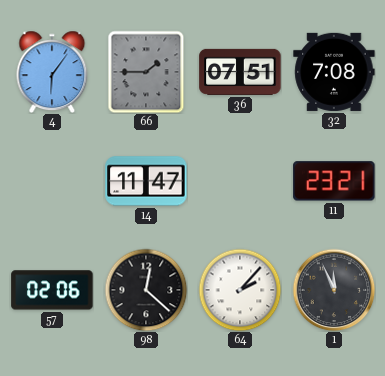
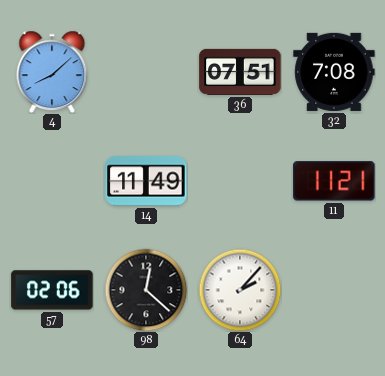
4: 6:06 -> 8:08
66: 1:45 -> none
14: 11:47 -> 11:49
11: 23:21 -> 11:21
1: 11:56 -> none
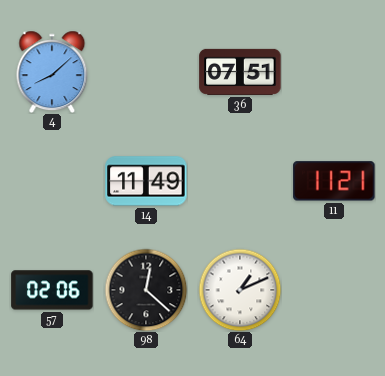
32: 7:08 -> none
64: 2:07 -> 1:11
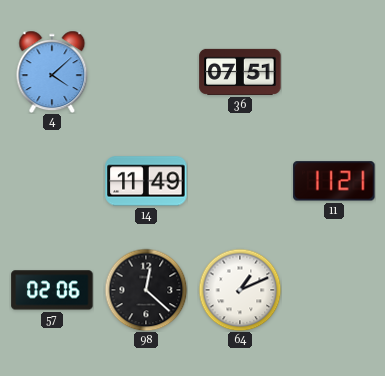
4: 8:08 -> 4:08
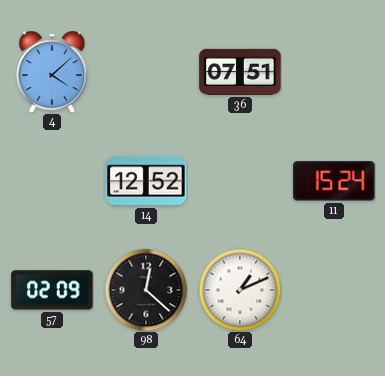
14: 11:49 -> 12:52
11: 11:21 -> 15:24
57: 02:06 -> 02:09
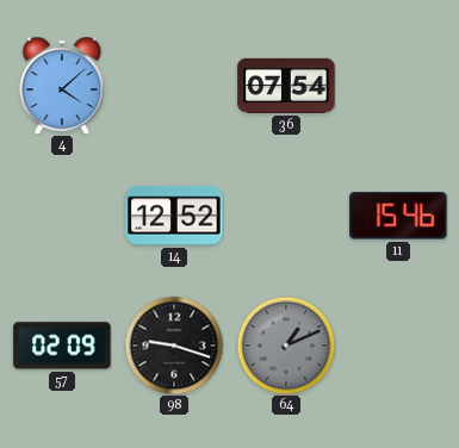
36: 07:51 -> 07:54
11: 15:24 -> 15:46
98: 12:22 -> 9:18
64 dial: white -> grey
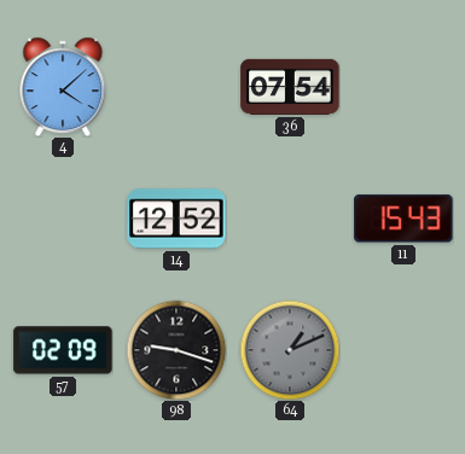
11: 15:46 -> 15:43
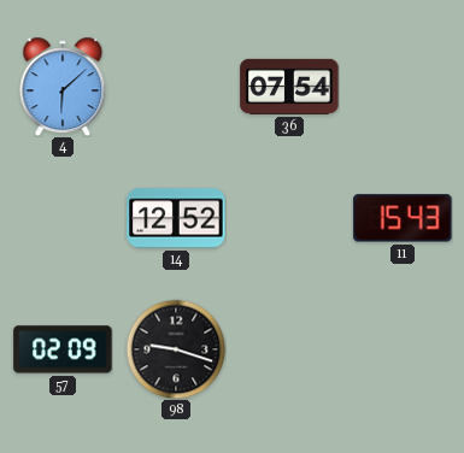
4: 4:08 -> 6:08
64: 1:11 -> none
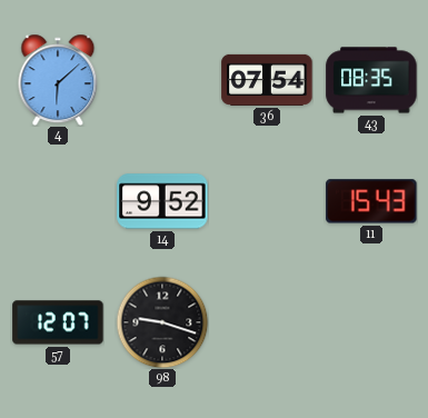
43: none -> 08:35
14: 12:52 -> 9:52
57: 02:09 -> 12:07
